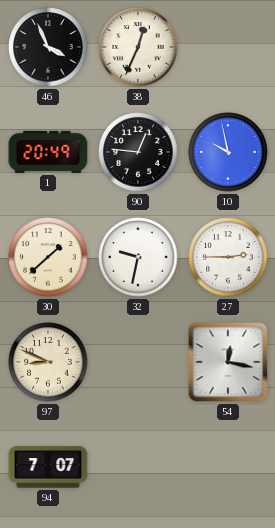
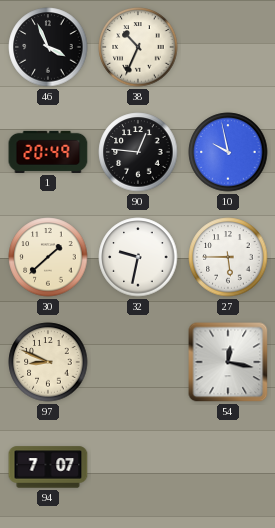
38: 12:34 -> 10:34
27: 2:45 -> 5:45
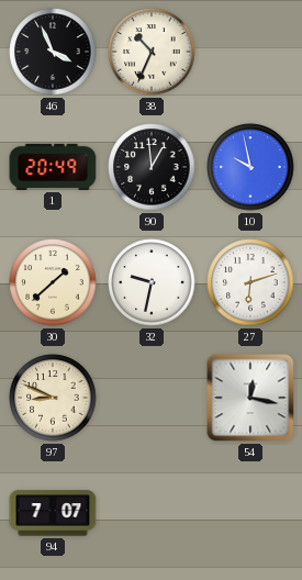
90: 12:46 -> 12:59
27: 5:45 -> 6:12
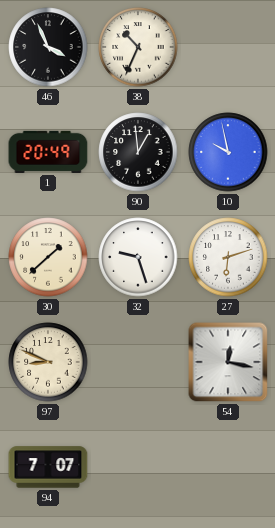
32: 9:32 -> 9:27
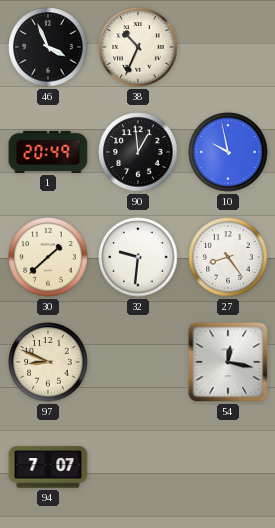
32: 9:27 -> 9:31
27: 6:12 -> 8:24
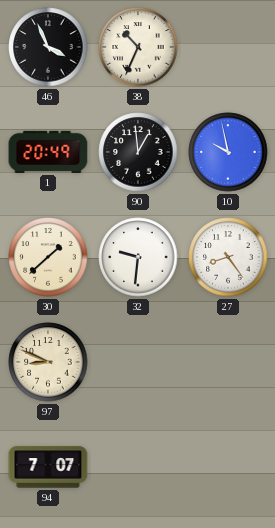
54: 12:17 -> none
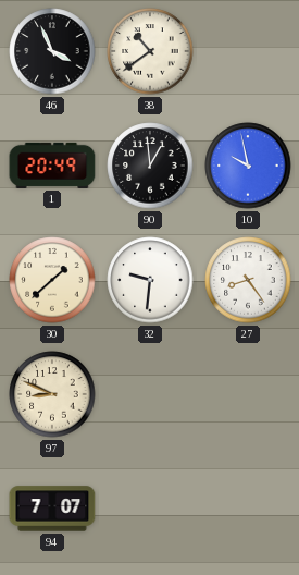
38: 10:34 -> 10:39
